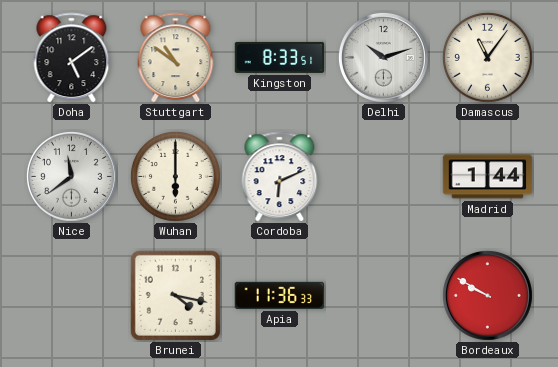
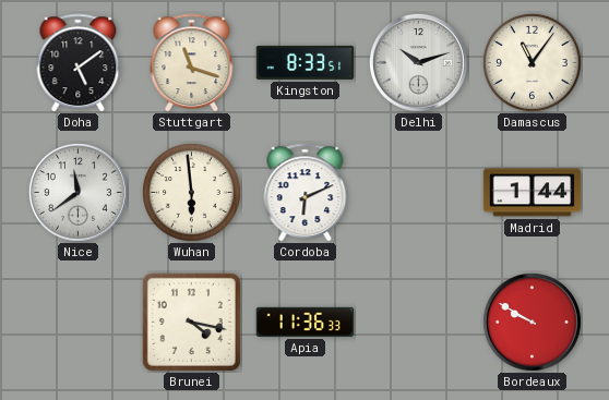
Stuttgart: 10:51 -> 11:18
Wuhan: 6:00 -> 5:59
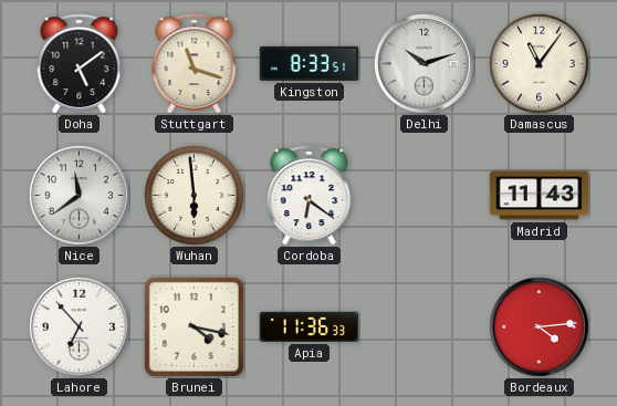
Cordoba: 6:11 -> 6:21
Madrid: 1:44 -> 11:43
Lahore: none -> 6:53
Bordeaux: 9:50 -> 4:14
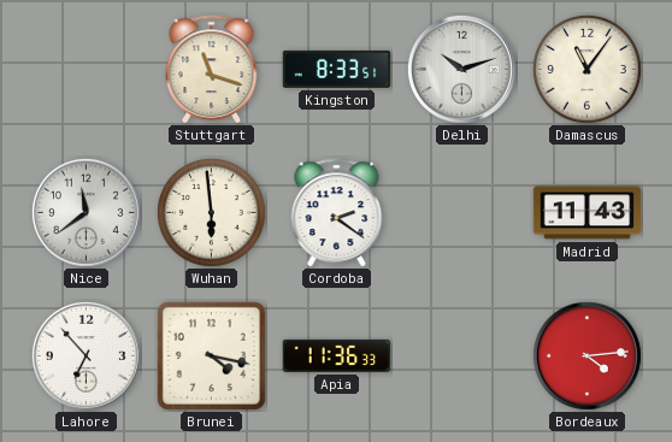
Doha: 5:09 -> none
Cordoba: 6:21 -> 2:21
